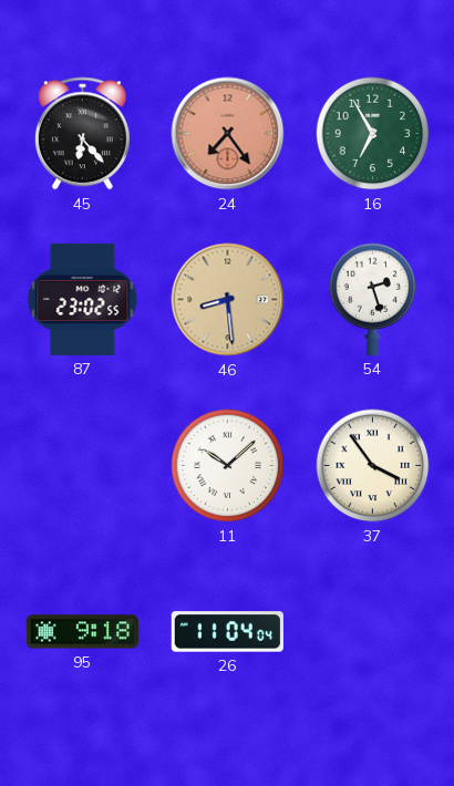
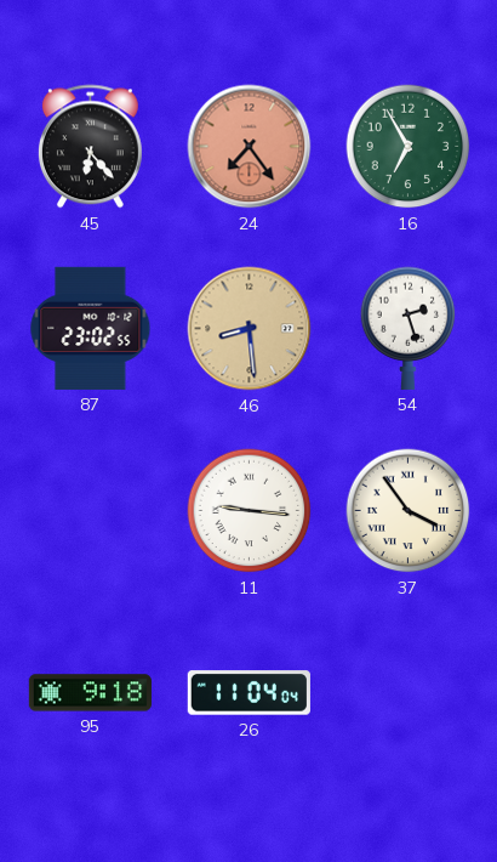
11: 10:08 -> 9:16
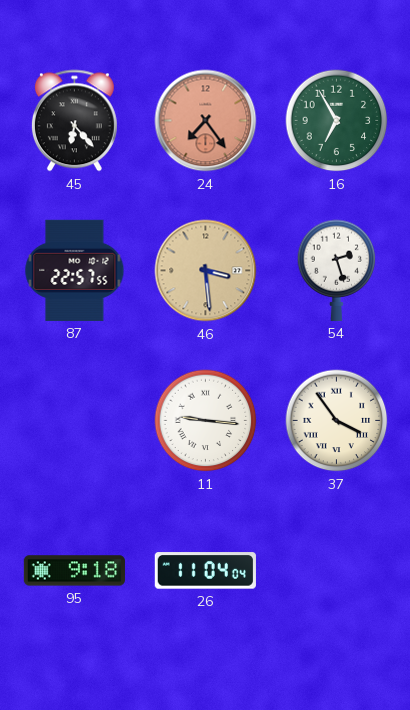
87: 23:02 -> 22:57
46: 8:29 -> 3:29
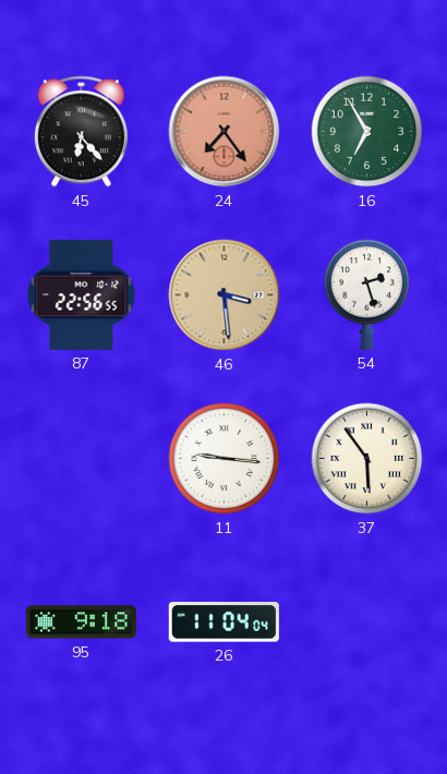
87: 22:57 -> 22:56
37: 3:54 -> 5:54
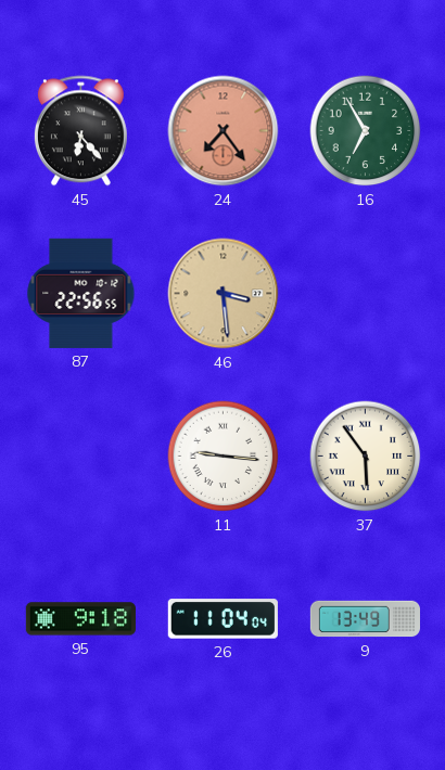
54: 2:27 -> none
9: none -> 13:49
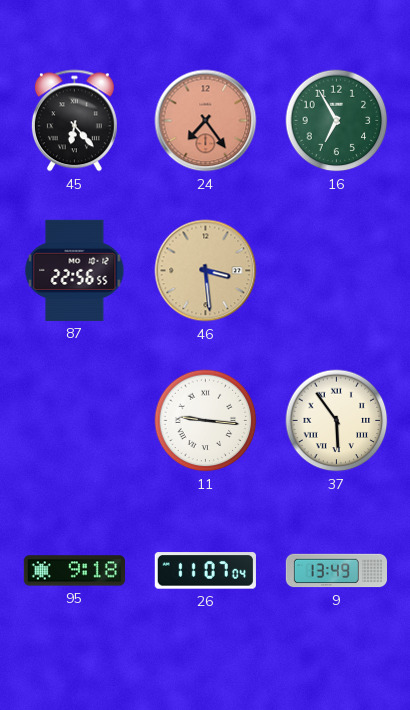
26: 11:04 -> 11:07
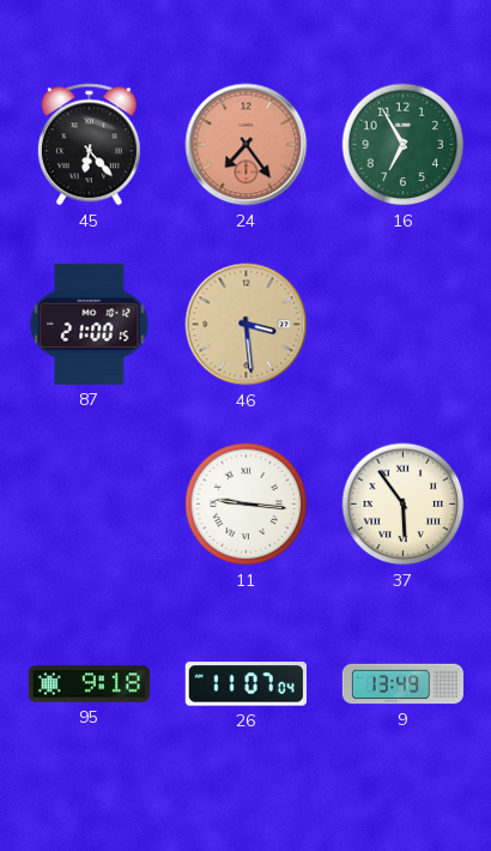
87: 22:56 -> 21:00
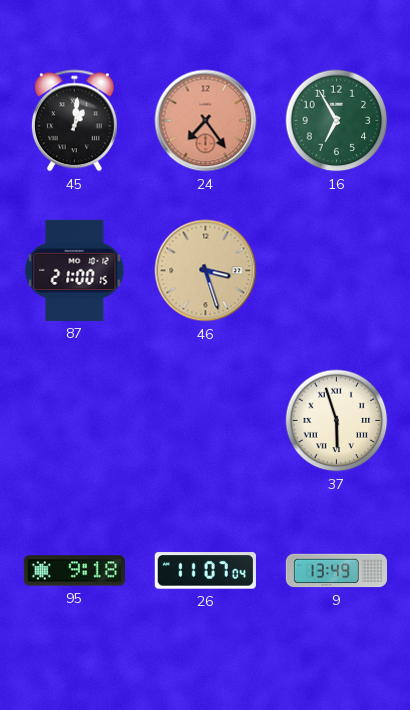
45: 6:23 -> 1:01
46: 3:29 -> 3:27
11: 9:16 -> none
37: 5:54 -> 5:57
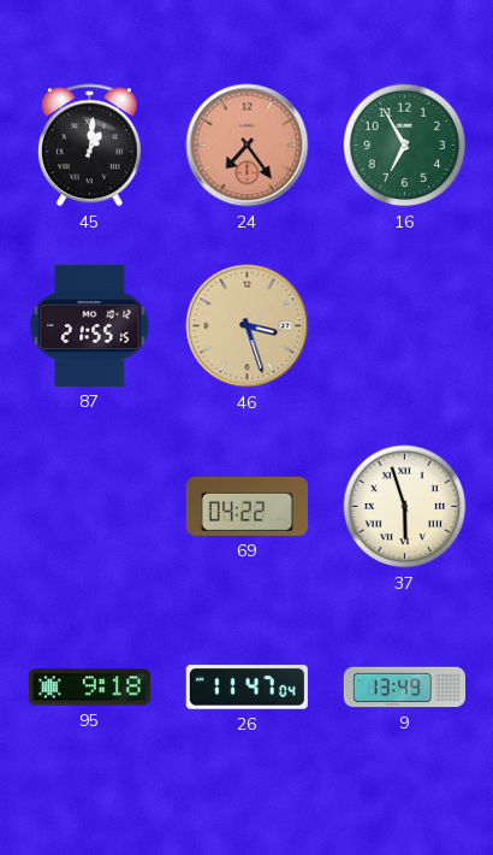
87: 21:00 -> 21:55
69: none -> 04:22
26: 11:07 -> 11:47
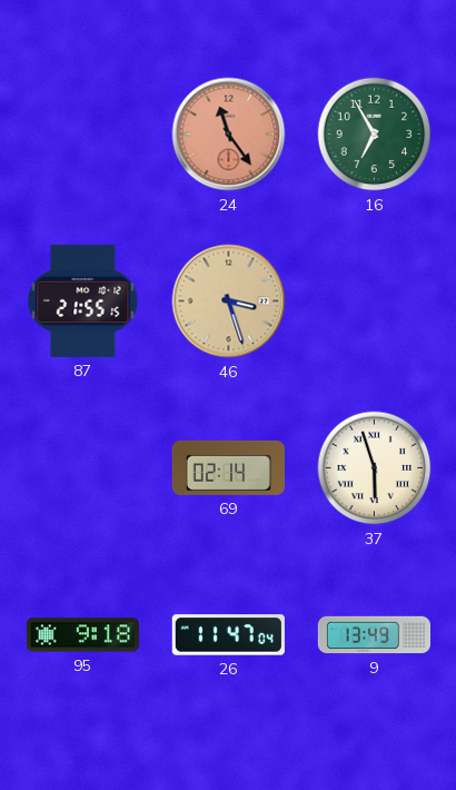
45: 1:01 -> none
24: 7:24 -> 11:24
69: 04:22 -> 02:14
